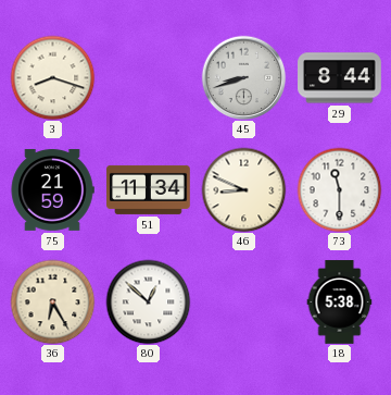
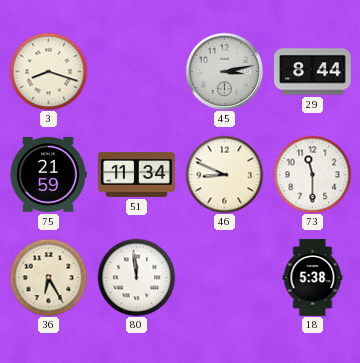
45: 8:42 -> 3:13
80: 12:52 -> 11:59
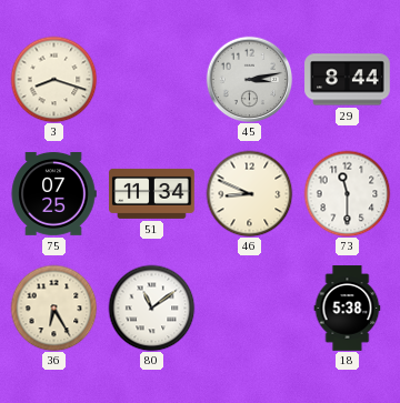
75: 21:59 -> 07:25
80: 11:59 -> 11:09
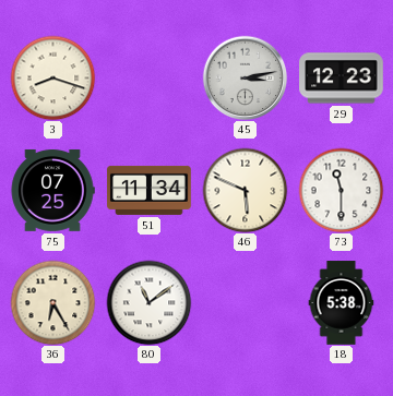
29: 8:44 -> 12:23
46: 8:49 -> 5:49
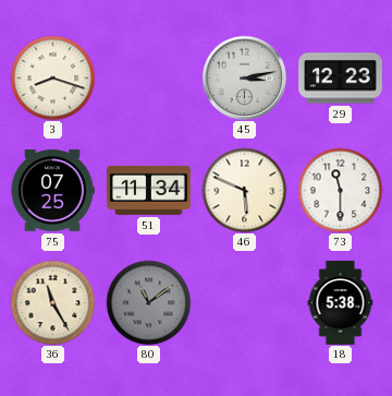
36: 6:25 -> 11:25
80 dial: white -> grey
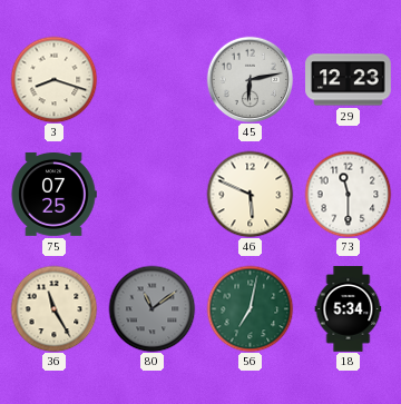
45: 3:13 -> 6:13
51: 11:34 -> none
56: none -> 7:02
18: 5:38 -> 5:34
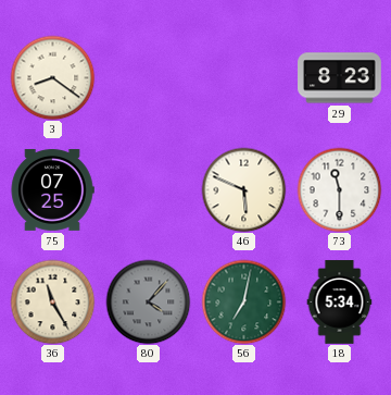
3: 8:18 -> 8:21
45: 6:13 -> none
29: 12:23 -> 8:23
80: 11:09 -> 4:07
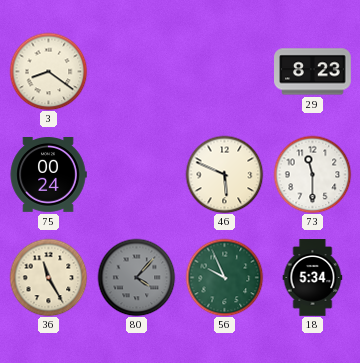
75: 07:25 -> 00:24
56: 7:02 -> 9:56
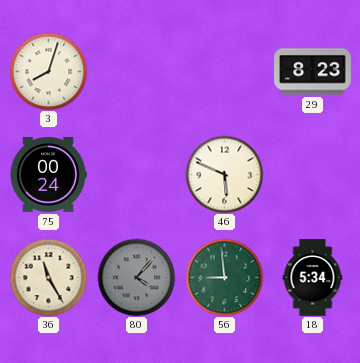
3: 8:21 -> 8:03
73: 11:30 -> none
56: 9:56 -> 8:59
